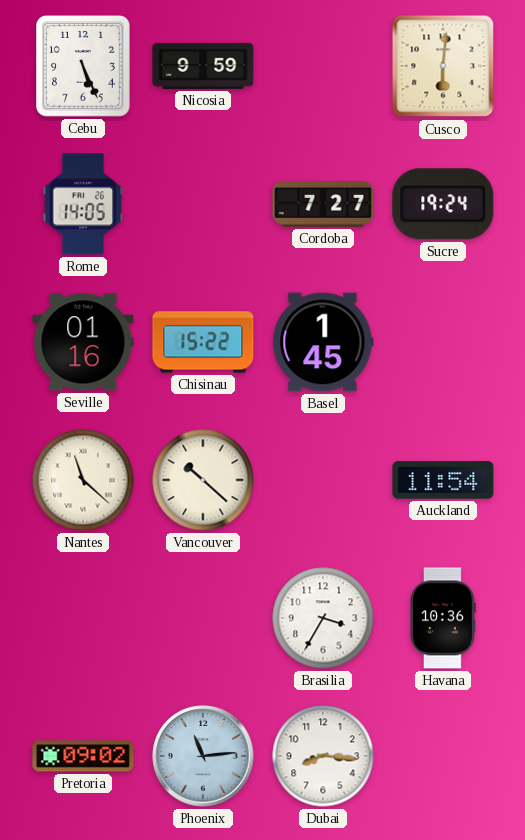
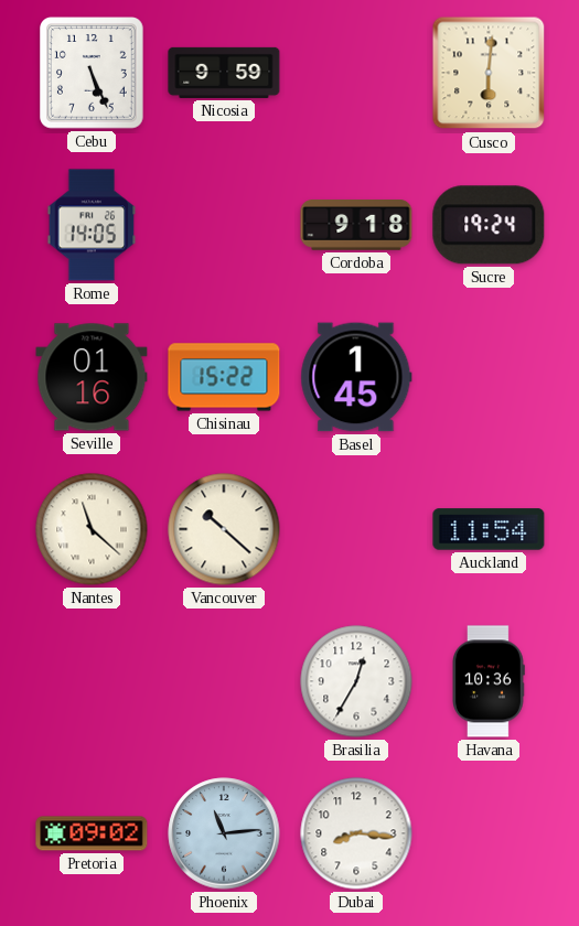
Cordoba: 7:27 -> 9:18
Brasilia: 3:35 -> 12:35
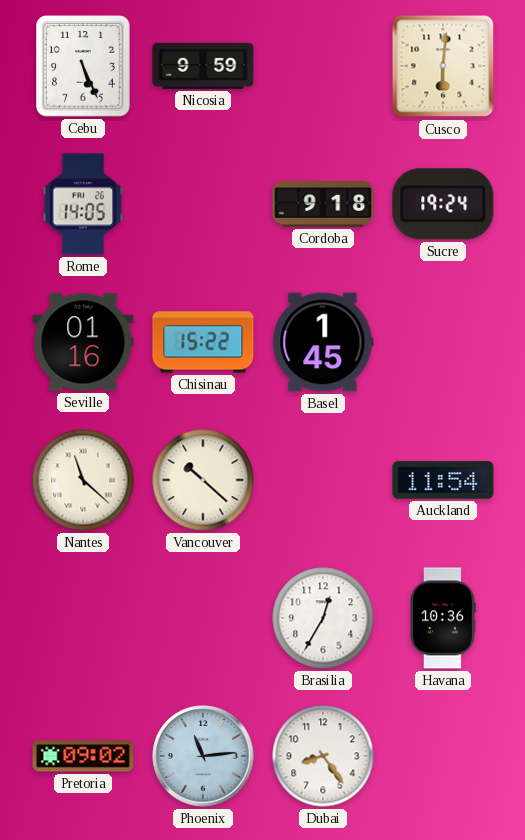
Dubai: 8:16 -> 8:24
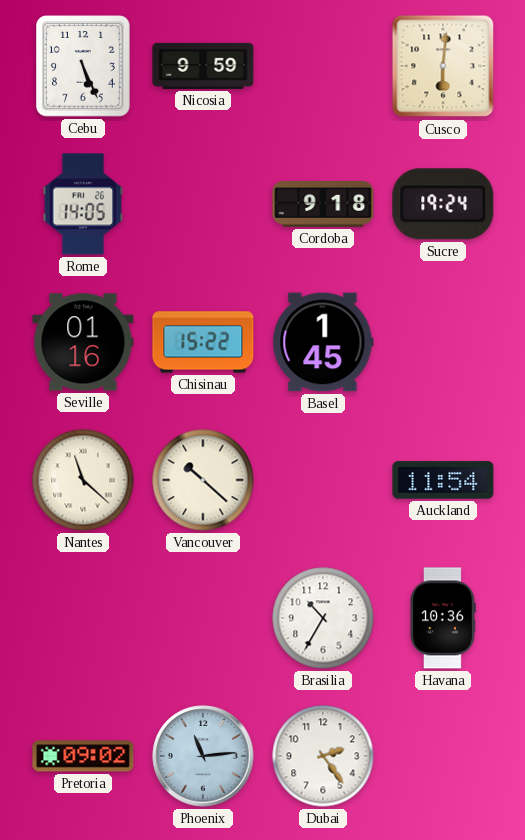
Brasilia: 12:35 -> 10:35
Dubai: 8:24 -> 2:24
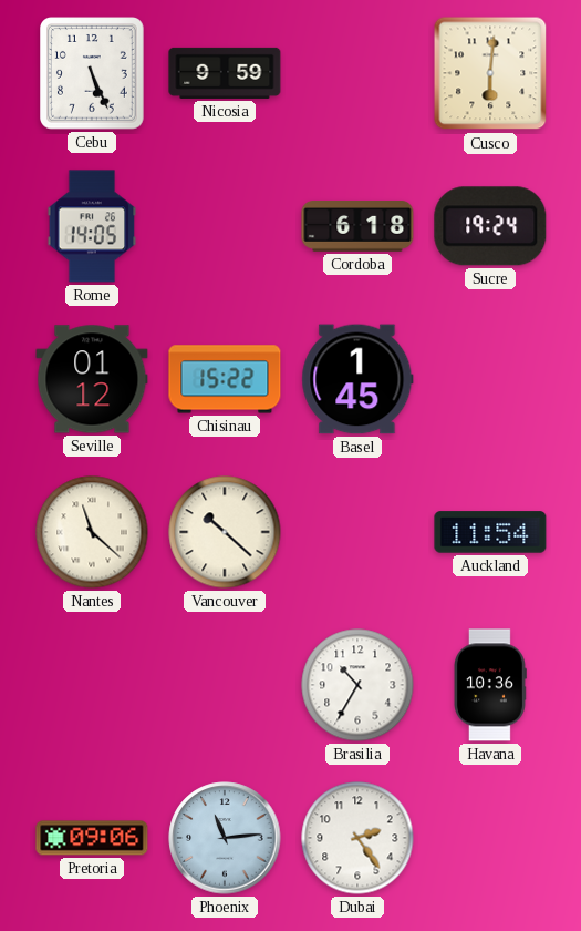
Cordoba: 9:18 -> 6:18
Seville: 01:16 -> 01:12
Pretoria: 09:02 -> 09:06
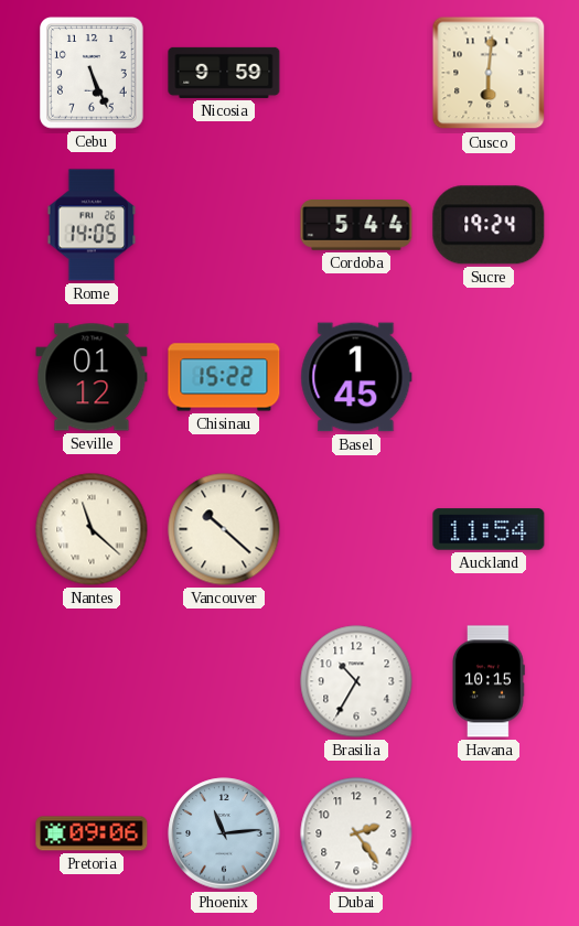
Cordoba: 6:18 -> 5:44
Havana: 10:36 -> 10:15
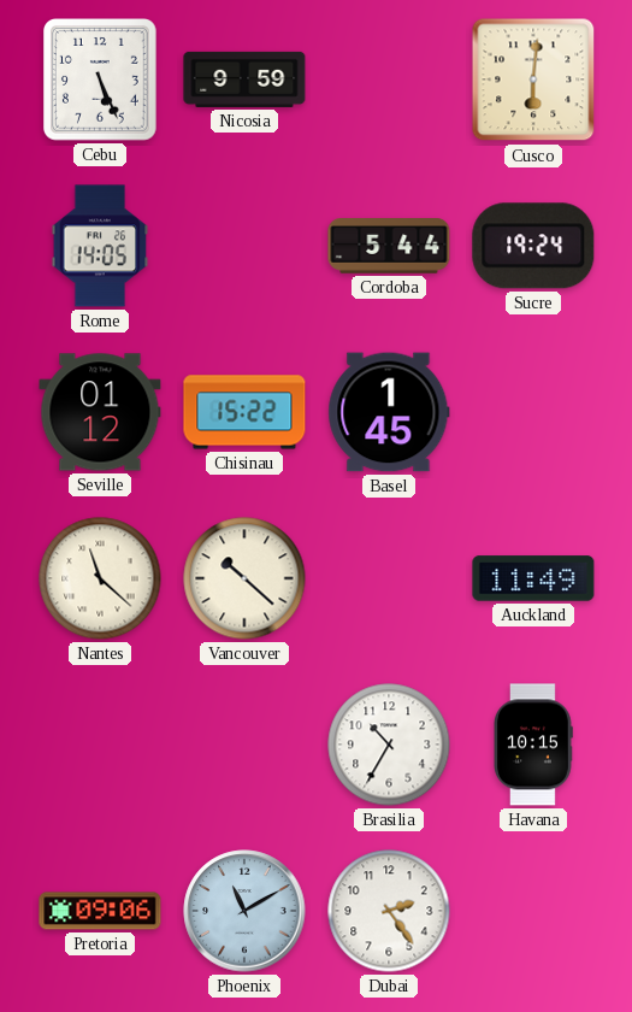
Auckland: 11:54 -> 11:49
Phoenix: 11:14 -> 11:10
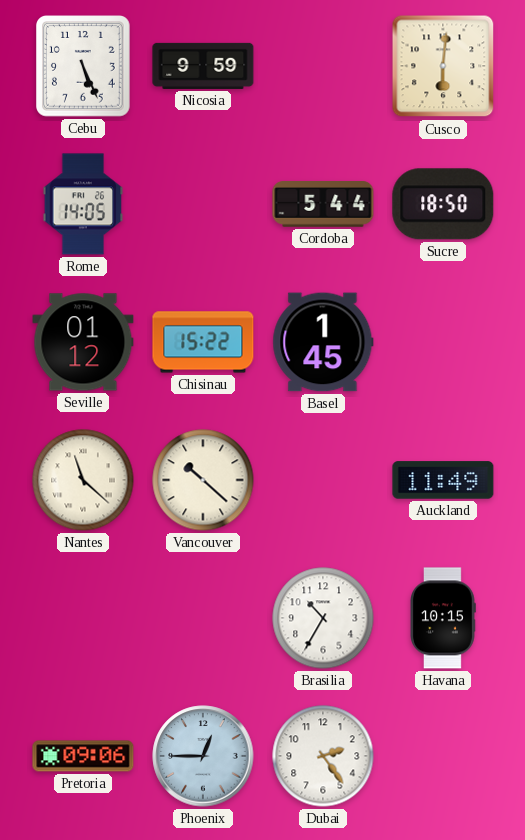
Sucre: 19:24 -> 18:50
Phoenix: 11:10 -> 12:45
